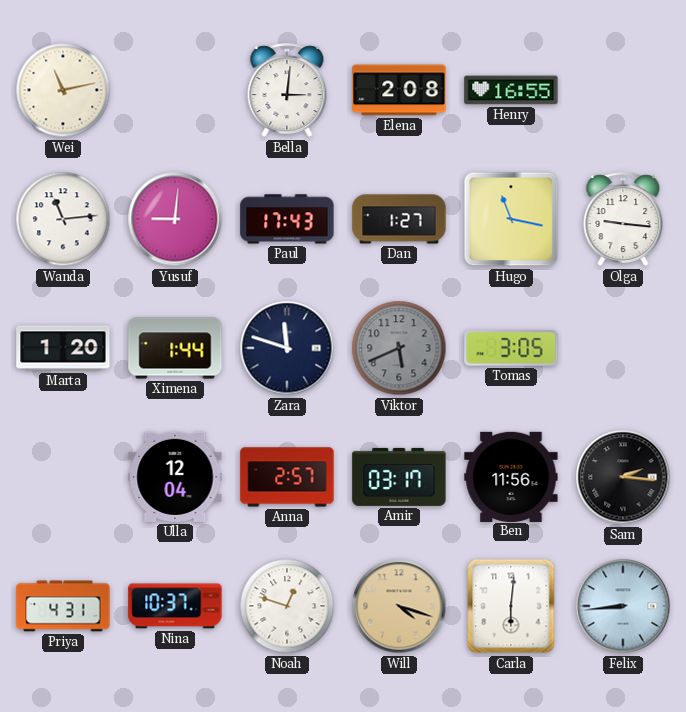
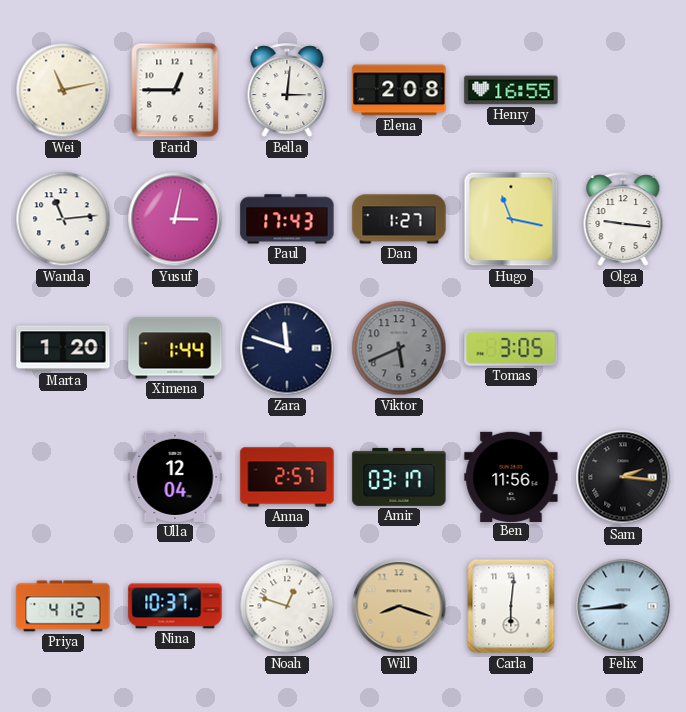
Farid: none -> 12:45
Yusuf: 9:01 -> 3:02
Priya: 4:31 -> 4:12
Will: 4:18 -> 8:18
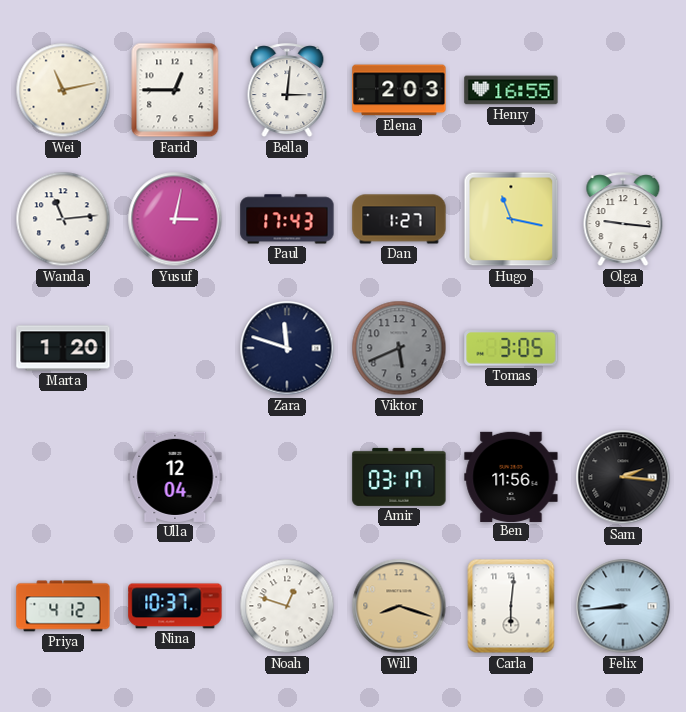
Elena: 2:08 -> 2:03
Ximena: 1:44 -> none
Anna: 2:57 -> none
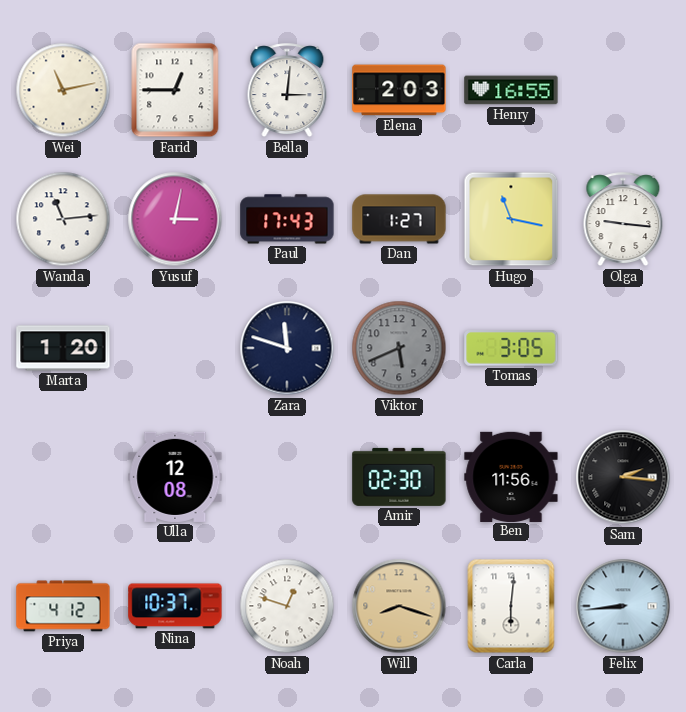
Ulla: 12:04 -> 12:08
Amir: 03:17 -> 02:30
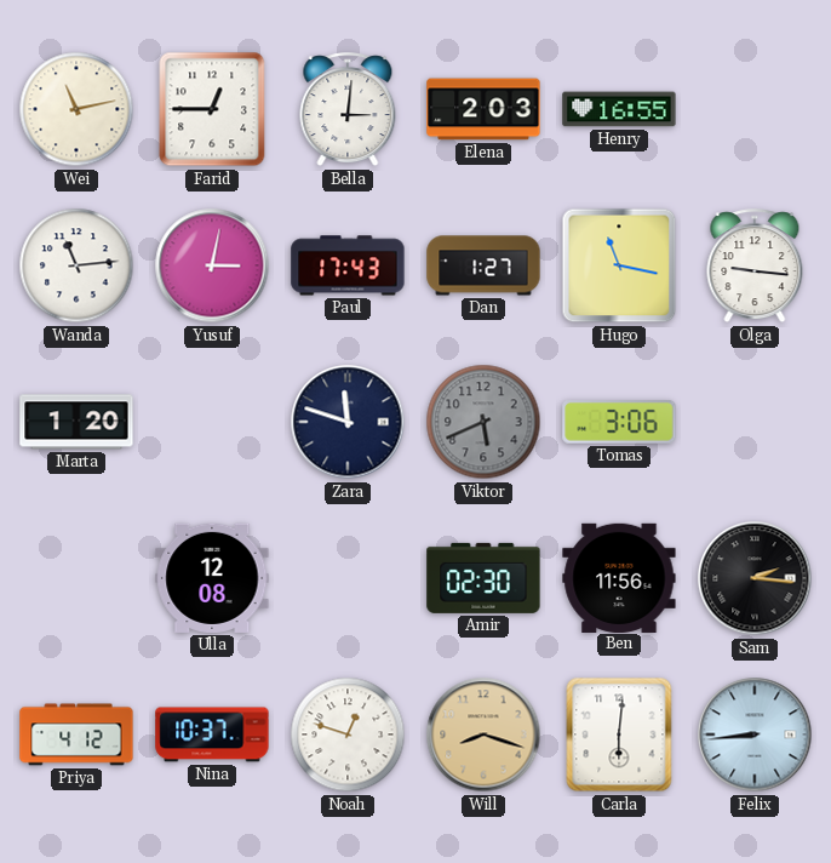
Tomas: 3:05 -> 3:06
